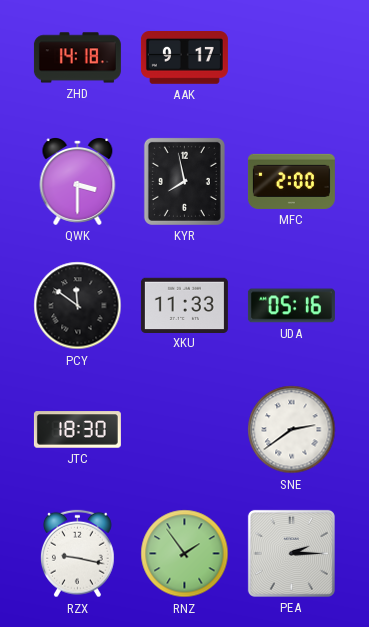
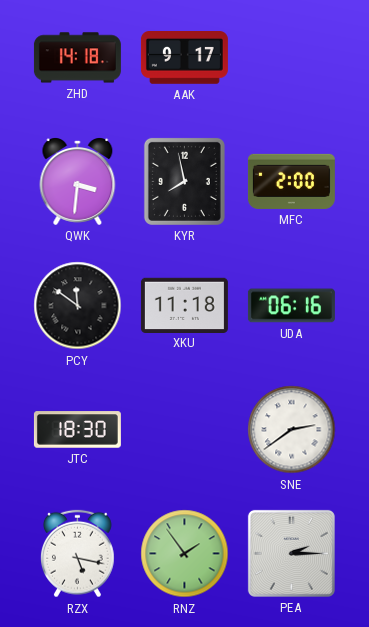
QWK: 3:30 -> 3:31
XKU: 11:33 -> 11:18
UDA: 05:16 -> 06:16
RZX: 9:17 -> 5:17
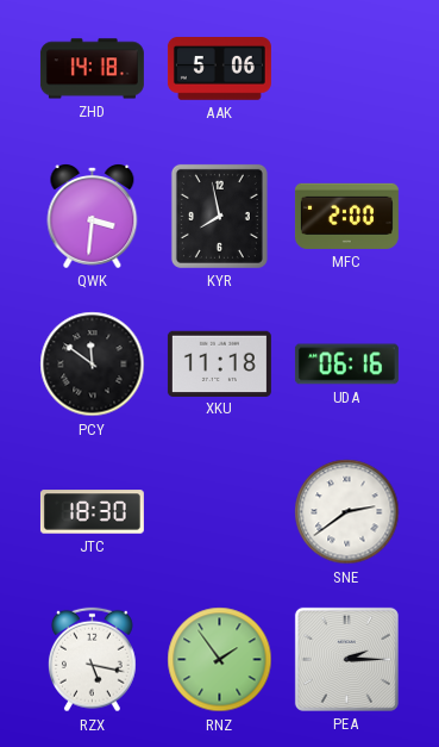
AAK: 9:17 -> 5:06
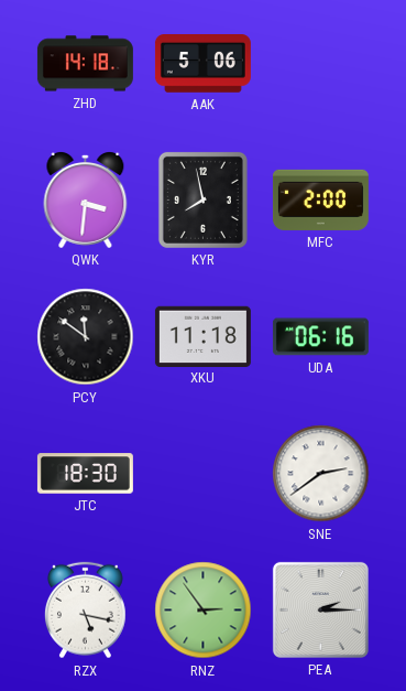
RNZ: 1:54 -> 2:54
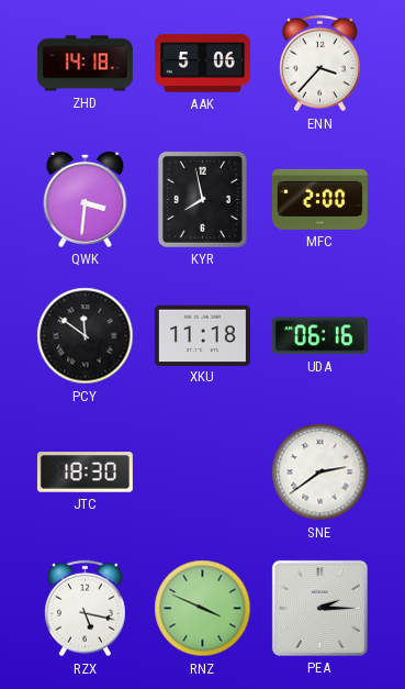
ENN: none -> 3:37
RNZ: 2:54 -> 3:49
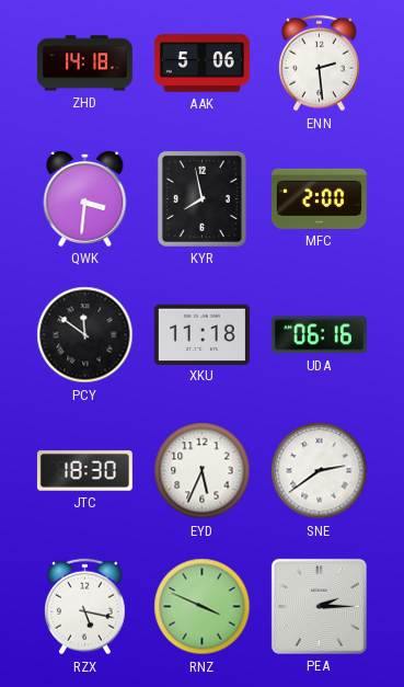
ENN: 3:37 -> 2:29
EYD: none -> 5:34
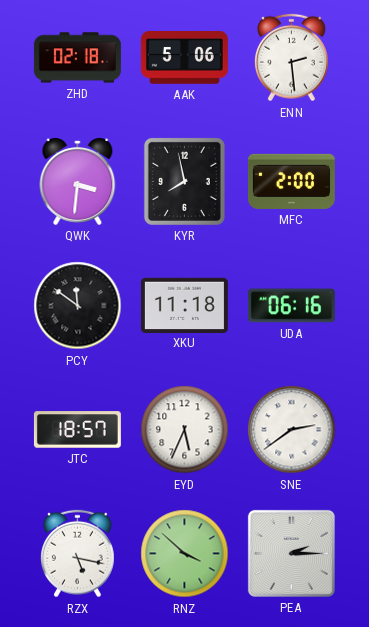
ZHD: 14:18 -> 02:18
JTC: 18:30 -> 18:57
RNZ: 3:49 -> 3:52
